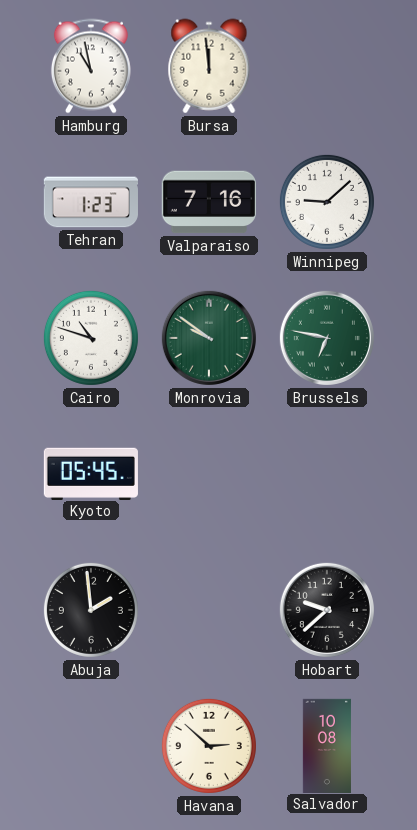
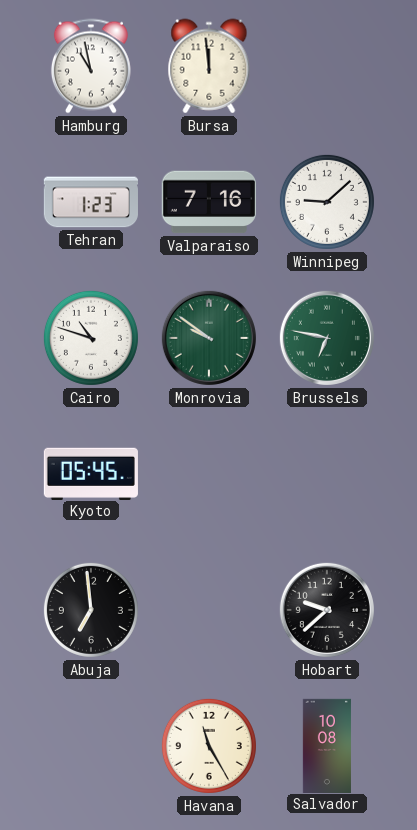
Abuja: 1:59 -> 6:59
Havana: 2:52 -> 11:25
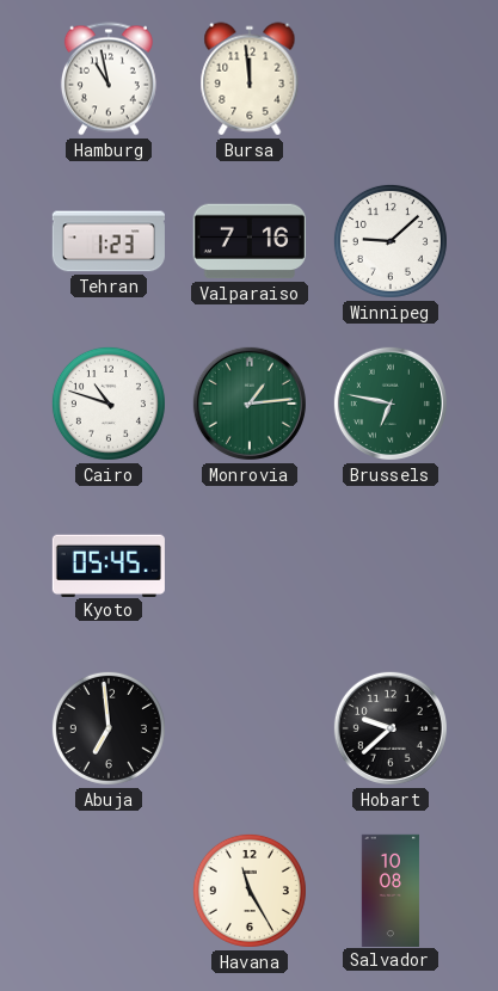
Monrovia: 9:51 -> 1:14
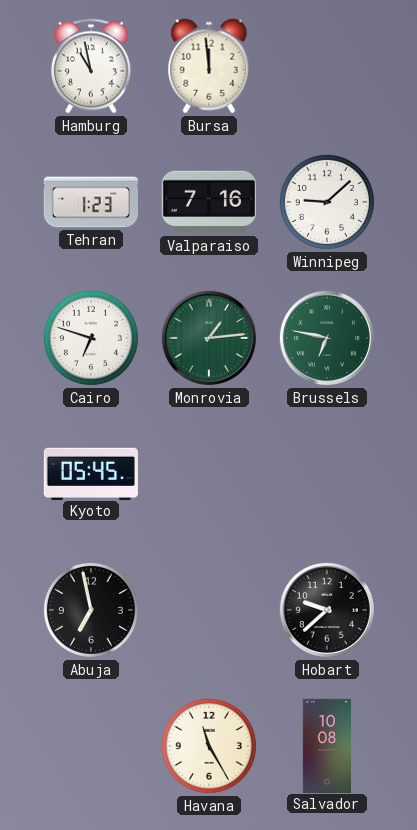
Cairo: 10:48 -> 6:48
Abuja: 6:59 -> 6:58
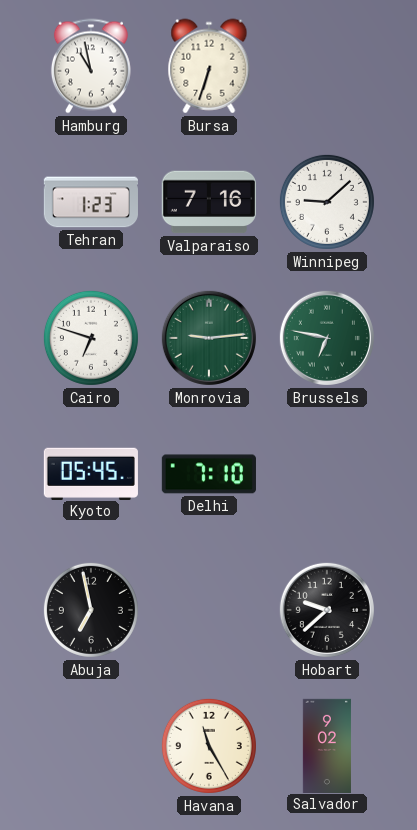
Bursa: 11:59 -> 6:33
Monrovia: 1:14 -> 9:14
Delhi: none -> 7:10
Salvador: 10:08 -> 9:02
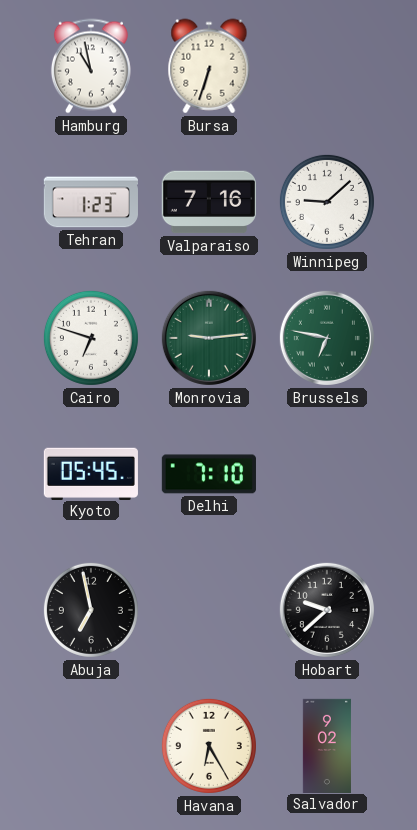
Havana: 11:25 -> 6:25
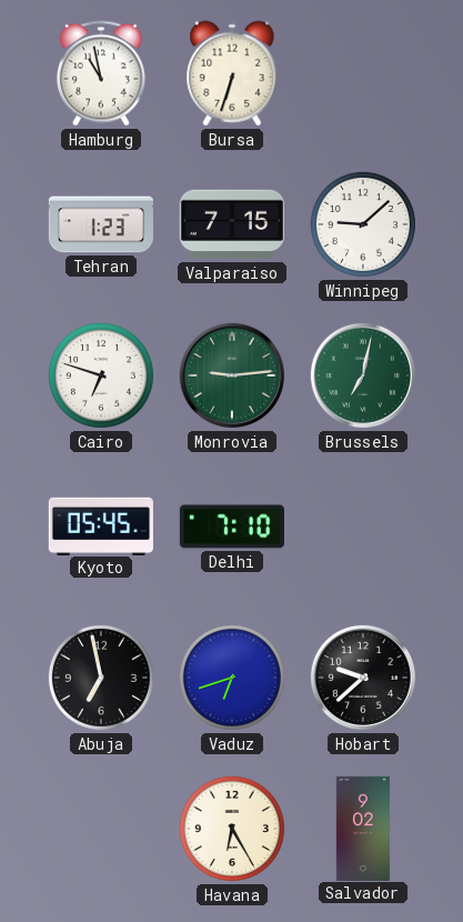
Valparaiso: 7:16 -> 7:15
Brussels: 6:47 -> 7:02
Vaduz: none -> 6:42
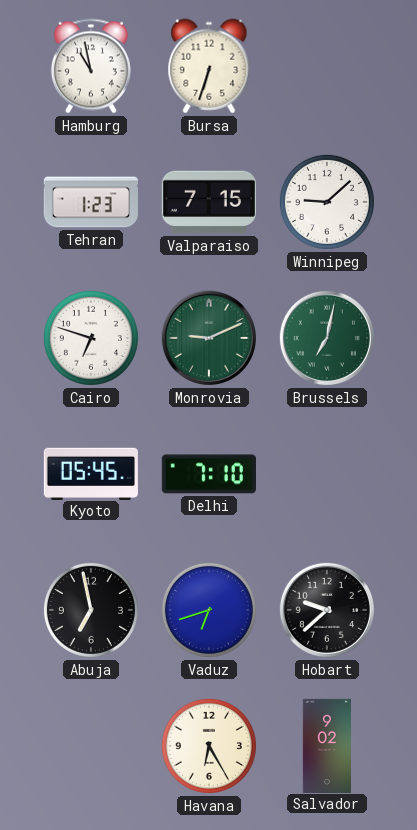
Monrovia: 9:14 -> 9:11
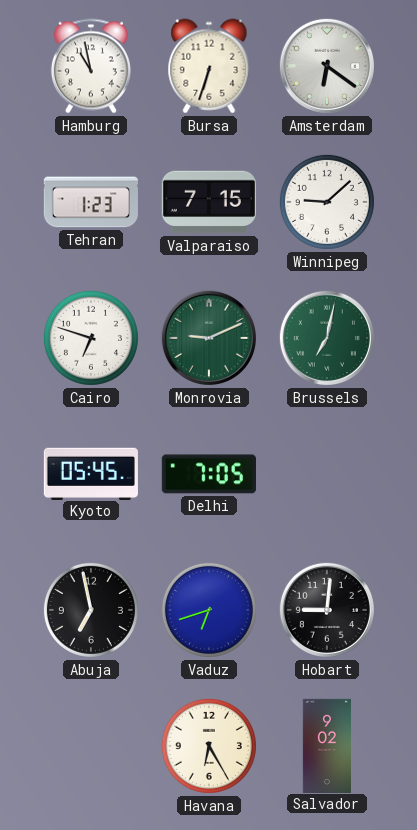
Amsterdam: none -> 6:21
Delhi: 7:10 -> 7:05
Hobart: 9:38 -> 9:01
